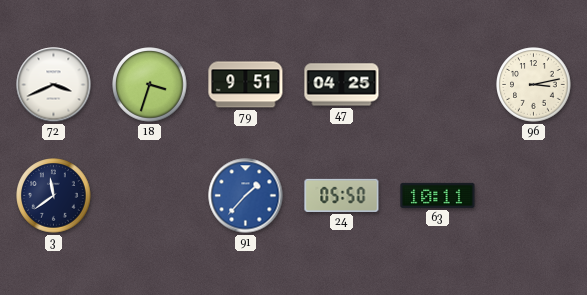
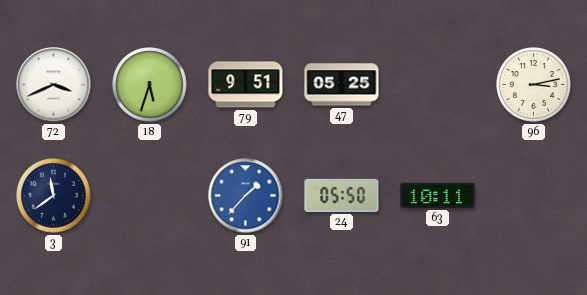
18: 3:33 -> 5:33
47: 04:25 -> 05:25
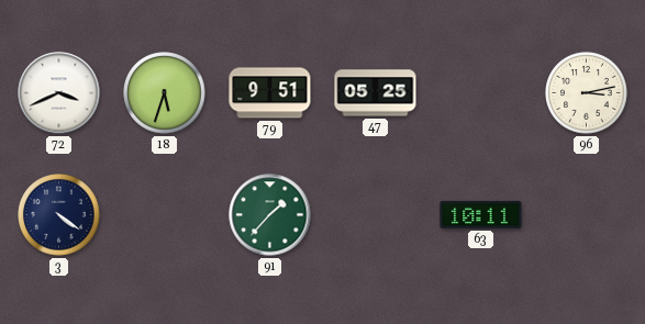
3: 11:39 -> 4:21
91 dial: blue -> green
24: 05:50 -> none
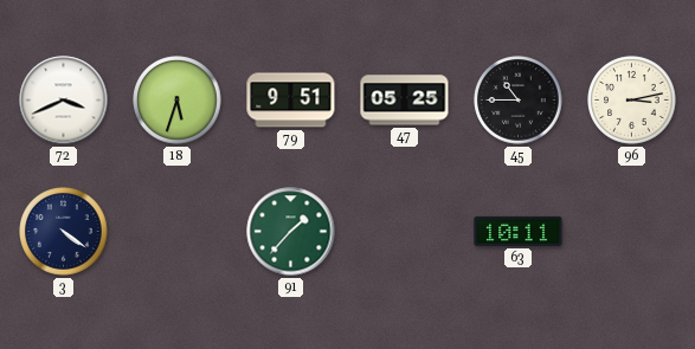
45: none -> 10:45
